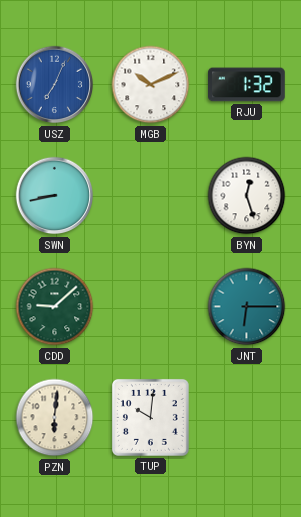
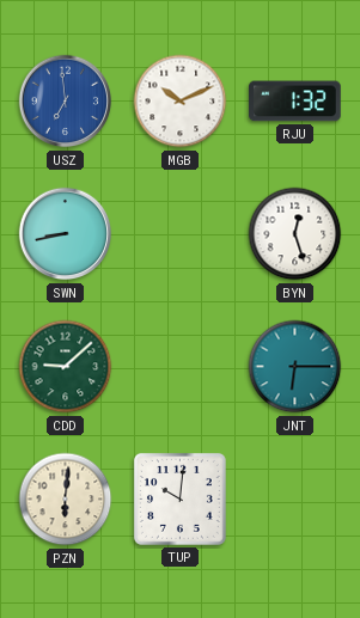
USZ: 7:04 -> 6:59
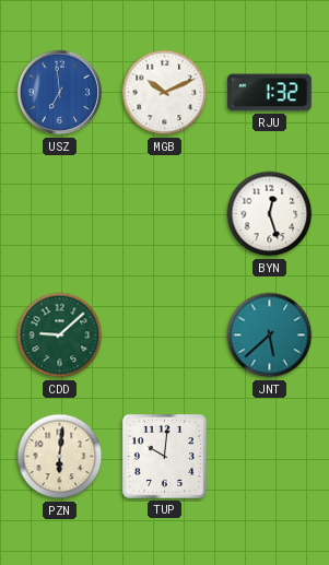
SWN: 8:43 -> none
JNT: 6:15 -> 5:38
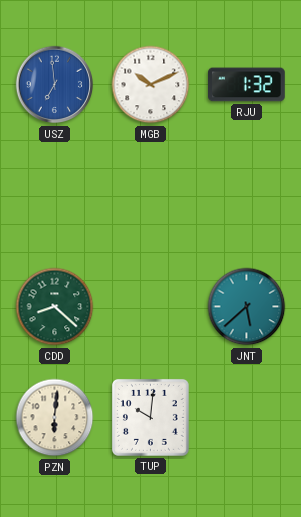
BYN: 12:27 -> none
CDD: 9:08 -> 8:22
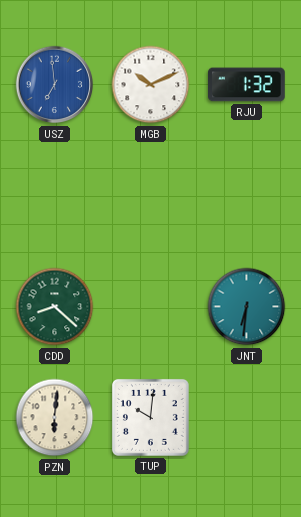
JNT: 5:38 -> 6:31
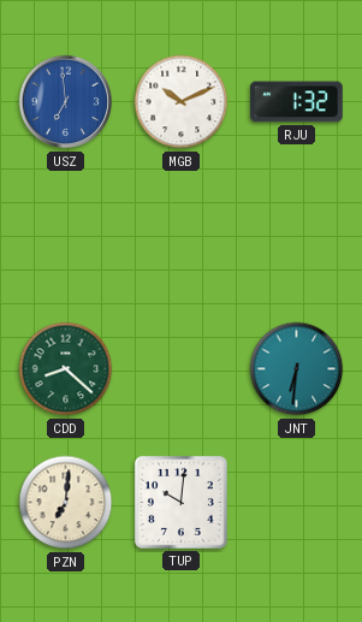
PZN: 6:01 -> 7:01
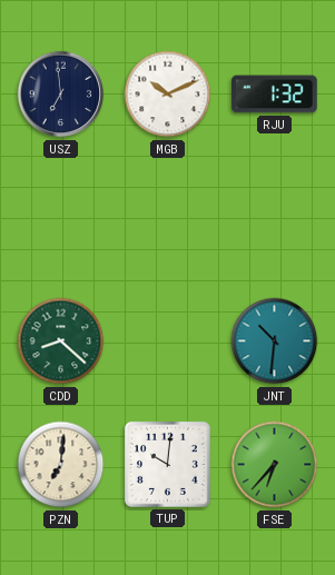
USZ dial: blue -> navy
JNT: 6:31 -> 10:31
FSE: none -> 6:37
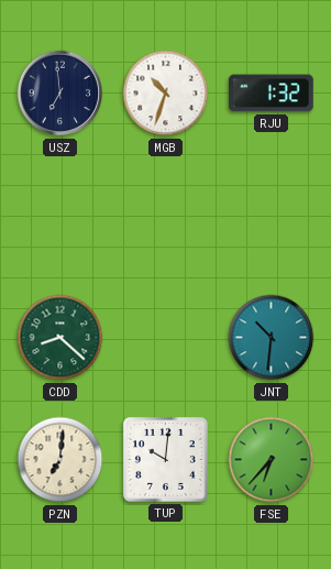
MGB: 10:11 -> 10:33
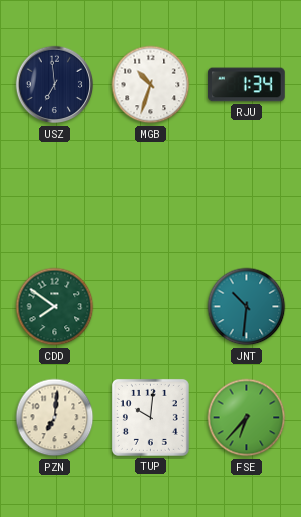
RJU: 1:32 -> 1:34
CDD: 8:22 -> 7:51
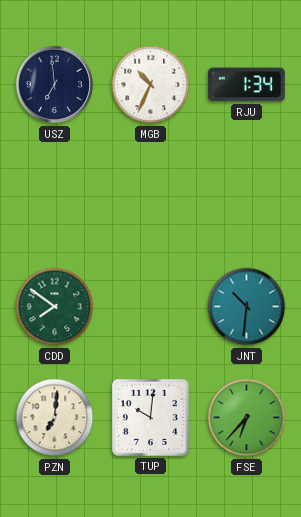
MGB: 10:33 -> 10:34
